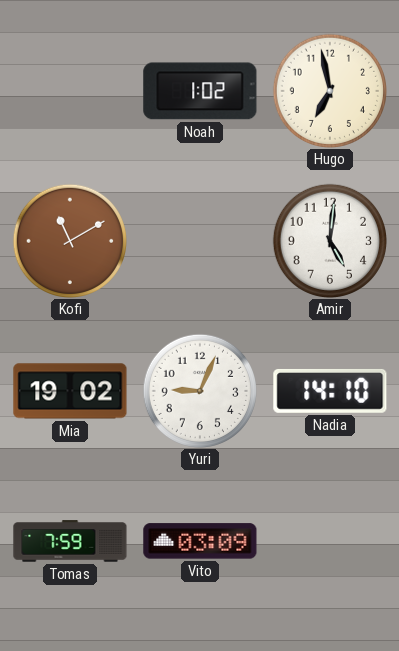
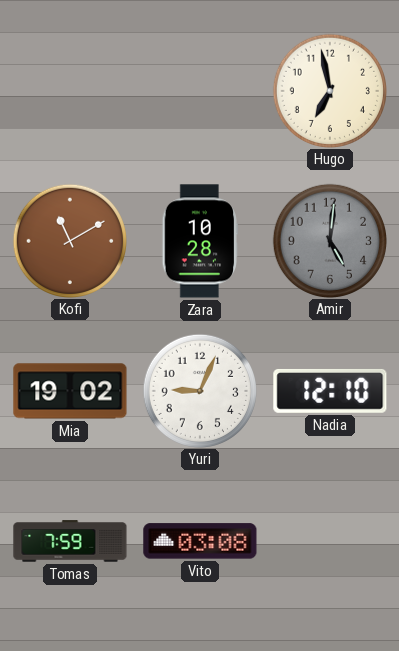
Noah: 1:02 -> none
Zara: none -> 10:28
Amir dial: white -> grey
Nadia: 14:10 -> 12:10
Vito: 03:09 -> 03:08
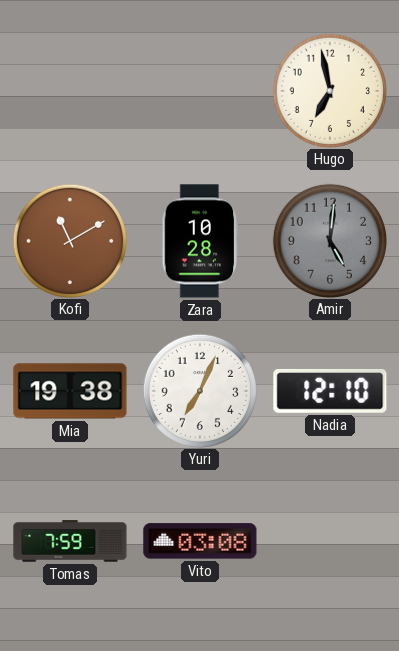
Mia: 19:02 -> 19:38
Yuri: 9:04 -> 7:04
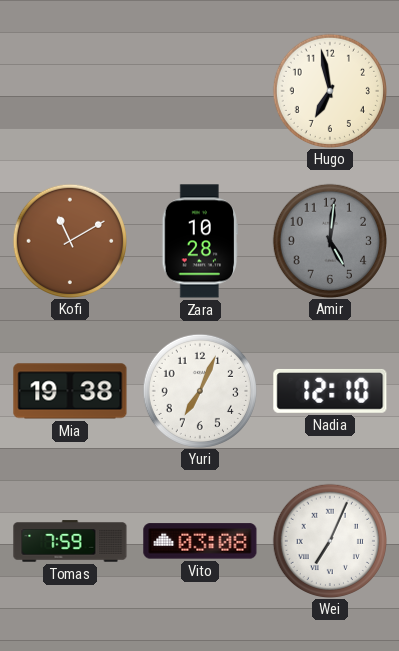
Wei: none -> 7:04
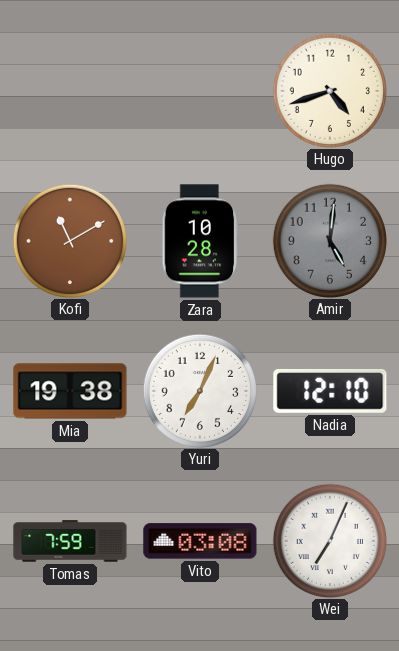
Hugo: 6:58 -> 4:42
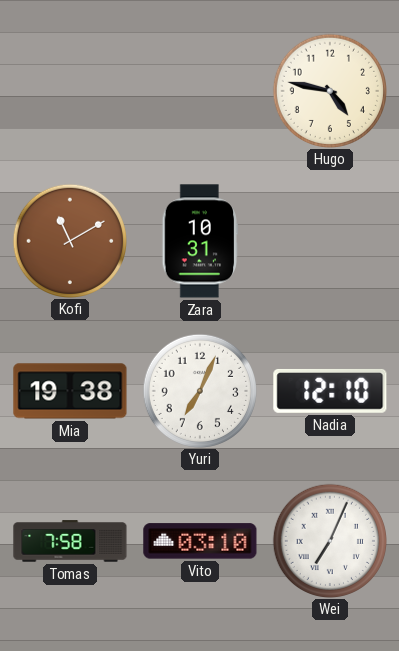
Hugo: 4:42 -> 4:47
Zara: 10:28 -> 10:31
Amir: 5:01 -> none
Tomas: 7:59 -> 7:58
Vito: 03:08 -> 03:10
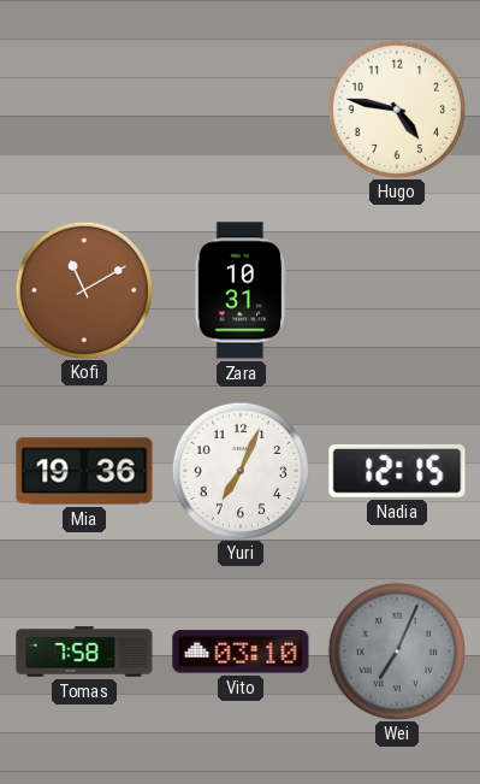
Mia: 19:38 -> 19:36
Nadia: 12:10 -> 12:15
Wei dial: white -> grey
